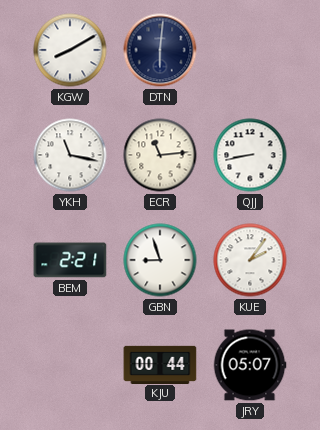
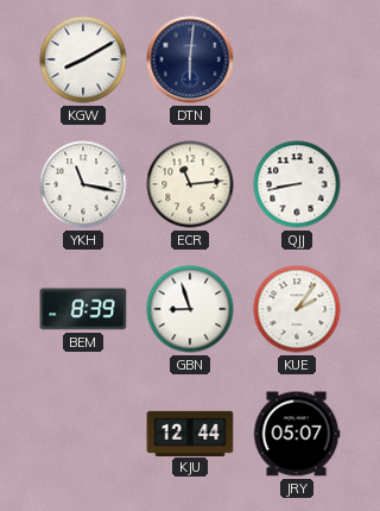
BEM: 2:21 -> 8:39
KJU: 00:44 -> 12:44
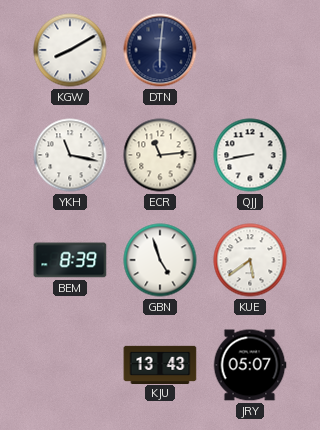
GBN: 8:57 -> 4:57
KUE: 2:06 -> 5:39
KJU: 12:44 -> 13:43
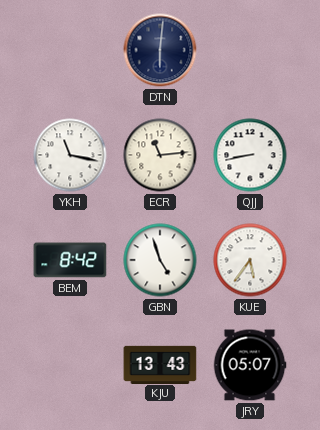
KGW: 8:10 -> none
BEM: 8:39 -> 8:42
KUE: 5:39 -> 5:36
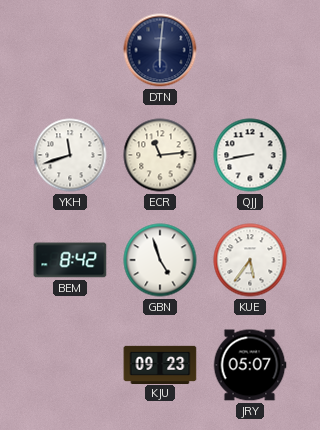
YKH: 11:17 -> 11:42
KJU: 13:43 -> 09:23
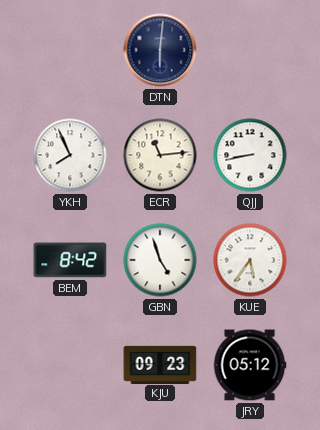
YKH: 11:42 -> 7:56
JRY: 05:07 -> 05:12
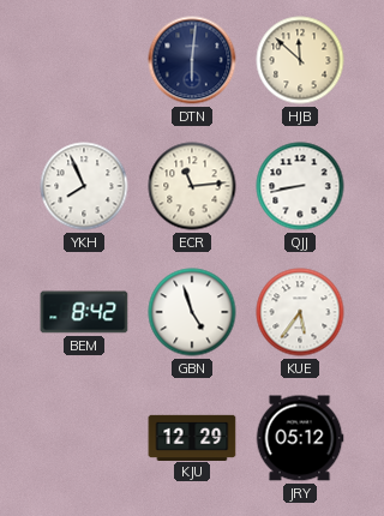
HJB: none -> 11:52
KJU: 09:23 -> 12:29
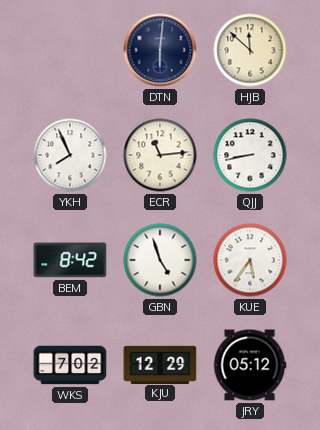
WKS: none -> 7:02
